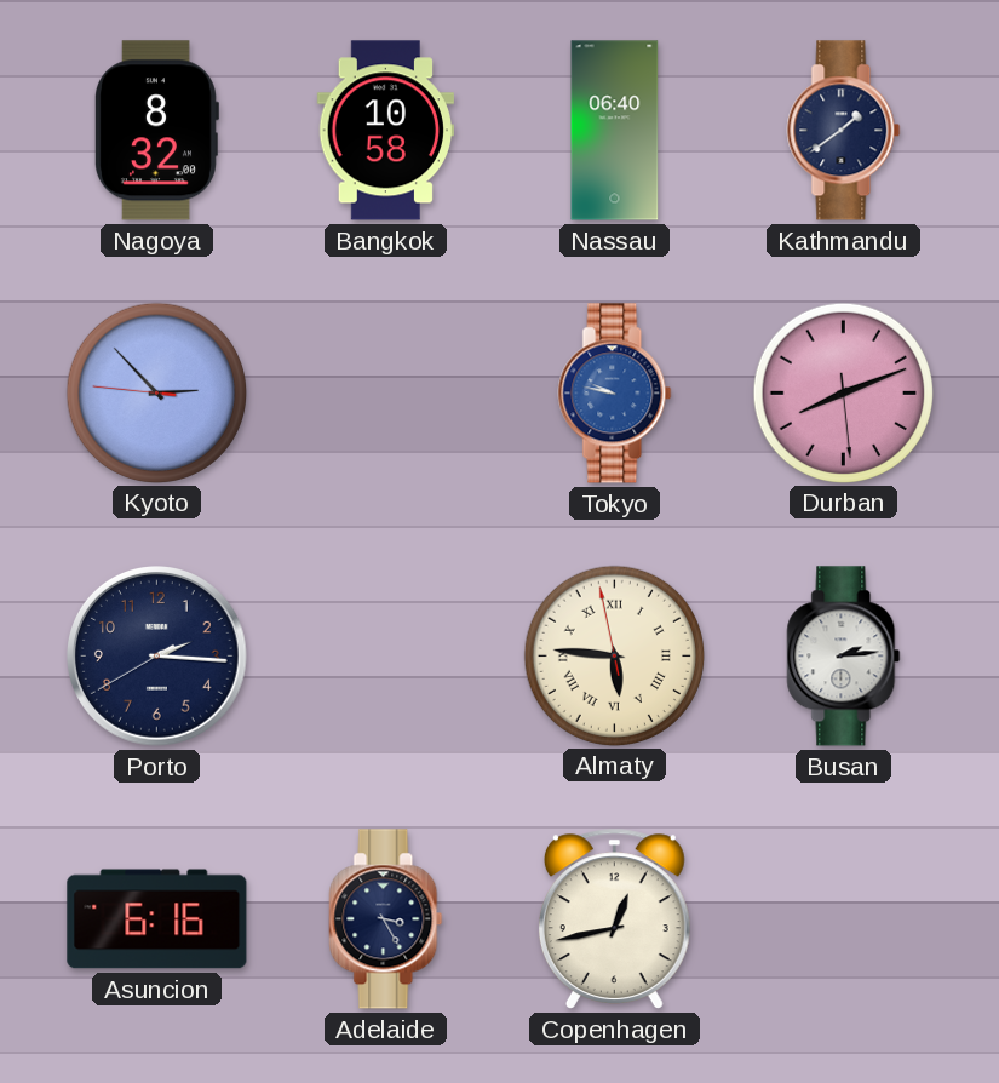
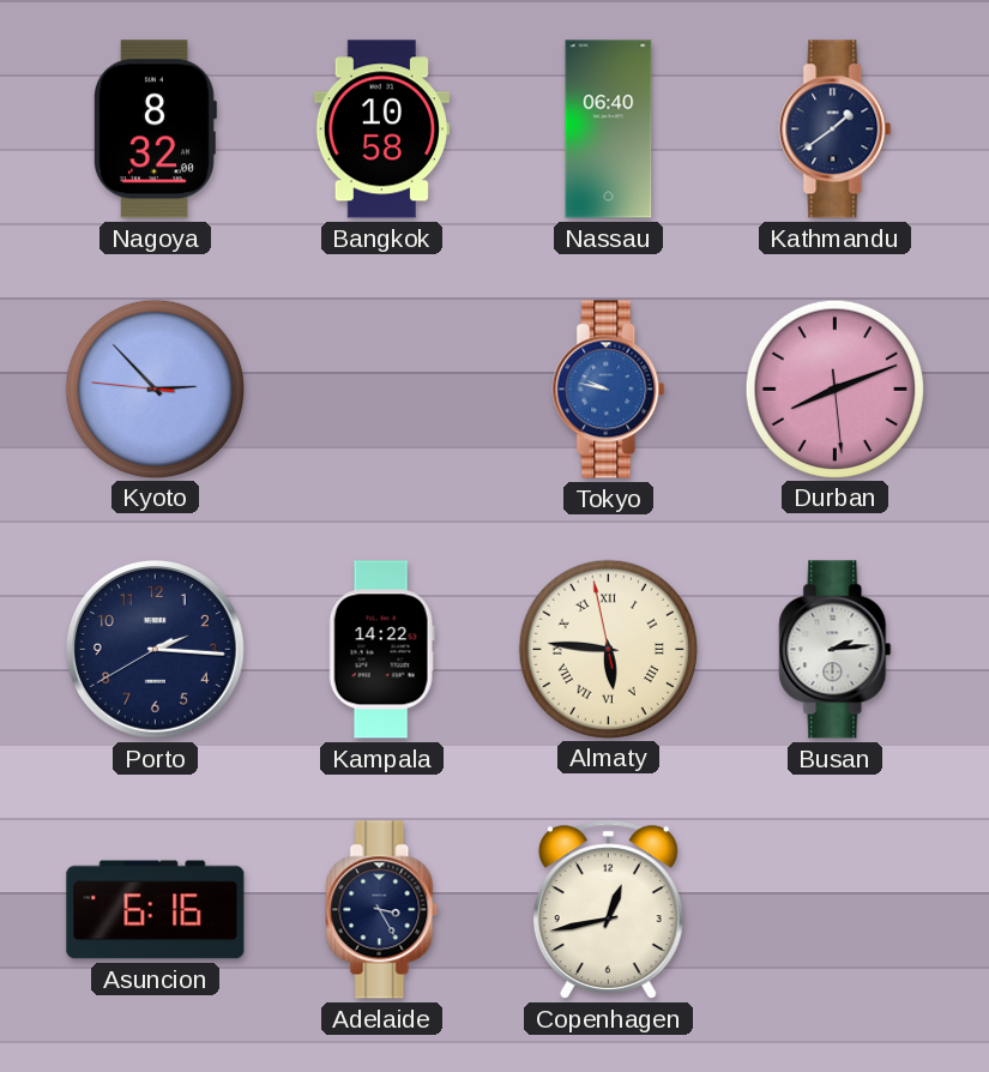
Kampala: none -> 14:22
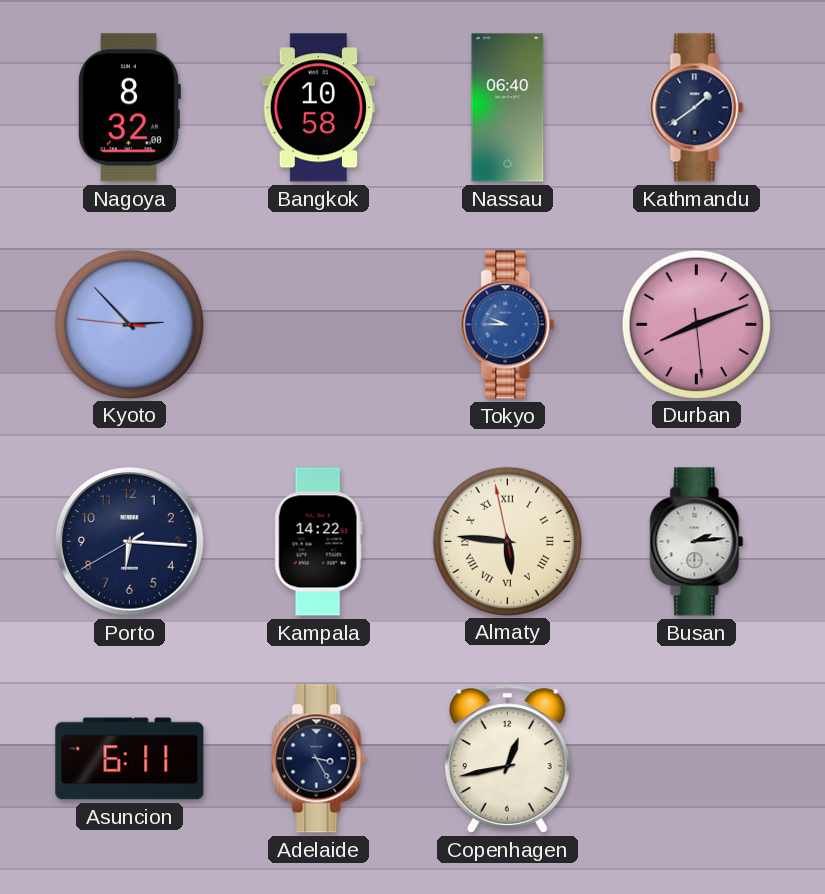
Tokyo: 9:47 -> 9:45
Porto: 2:15 -> 6:15
Asuncion: 6:16 -> 6:11
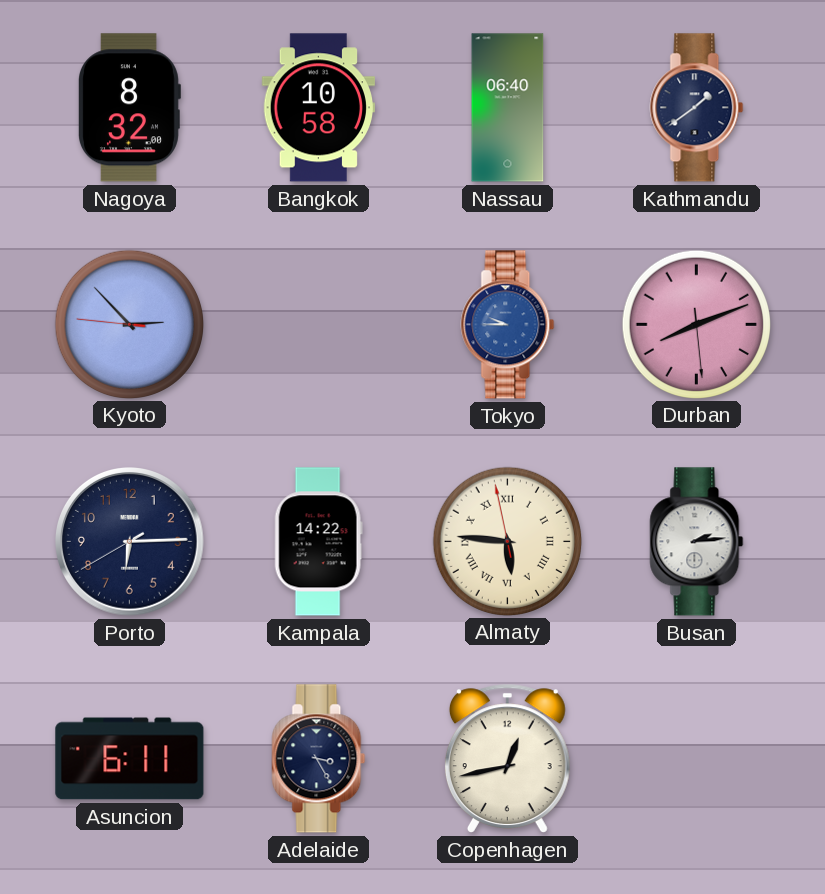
Porto: 6:15 -> 6:14
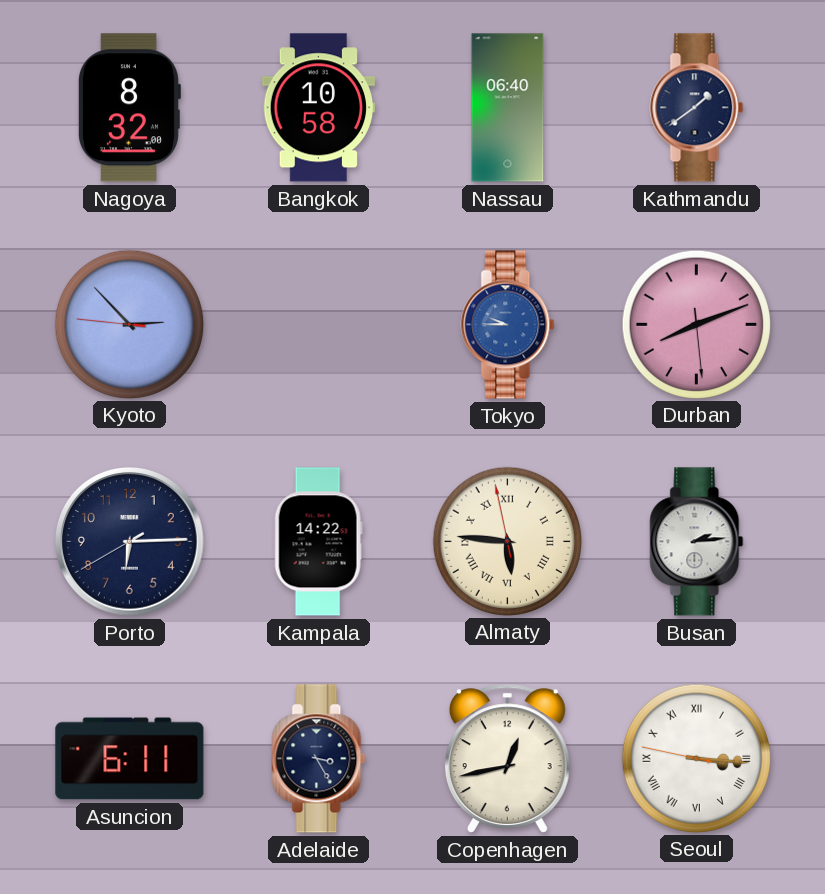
Seoul: none -> 3:15
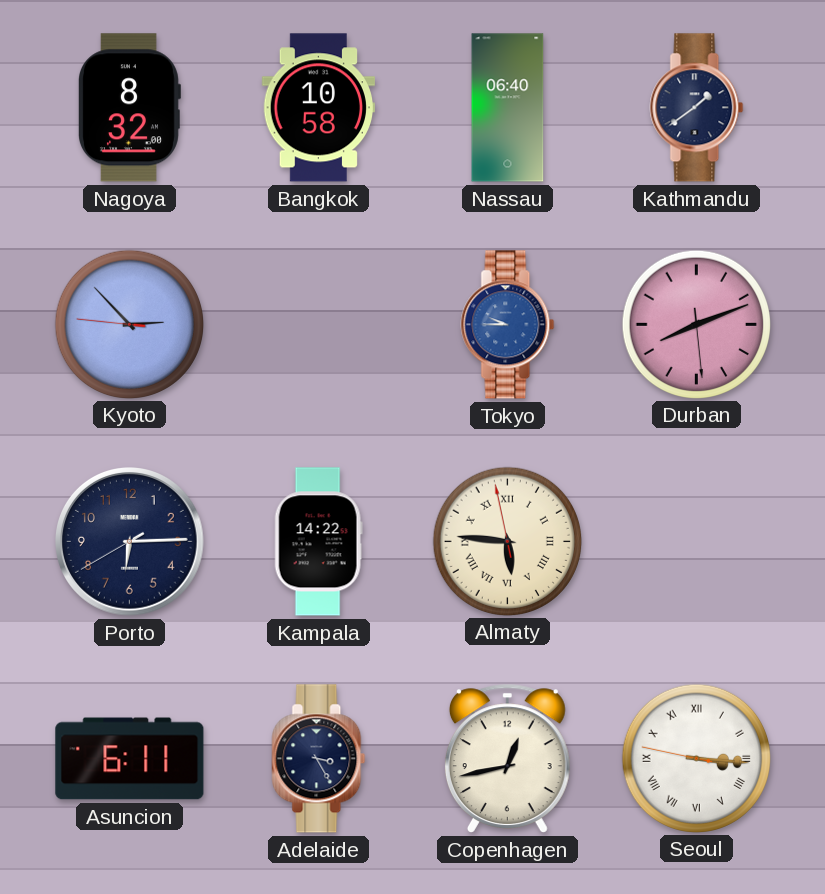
Busan: 2:14 -> none
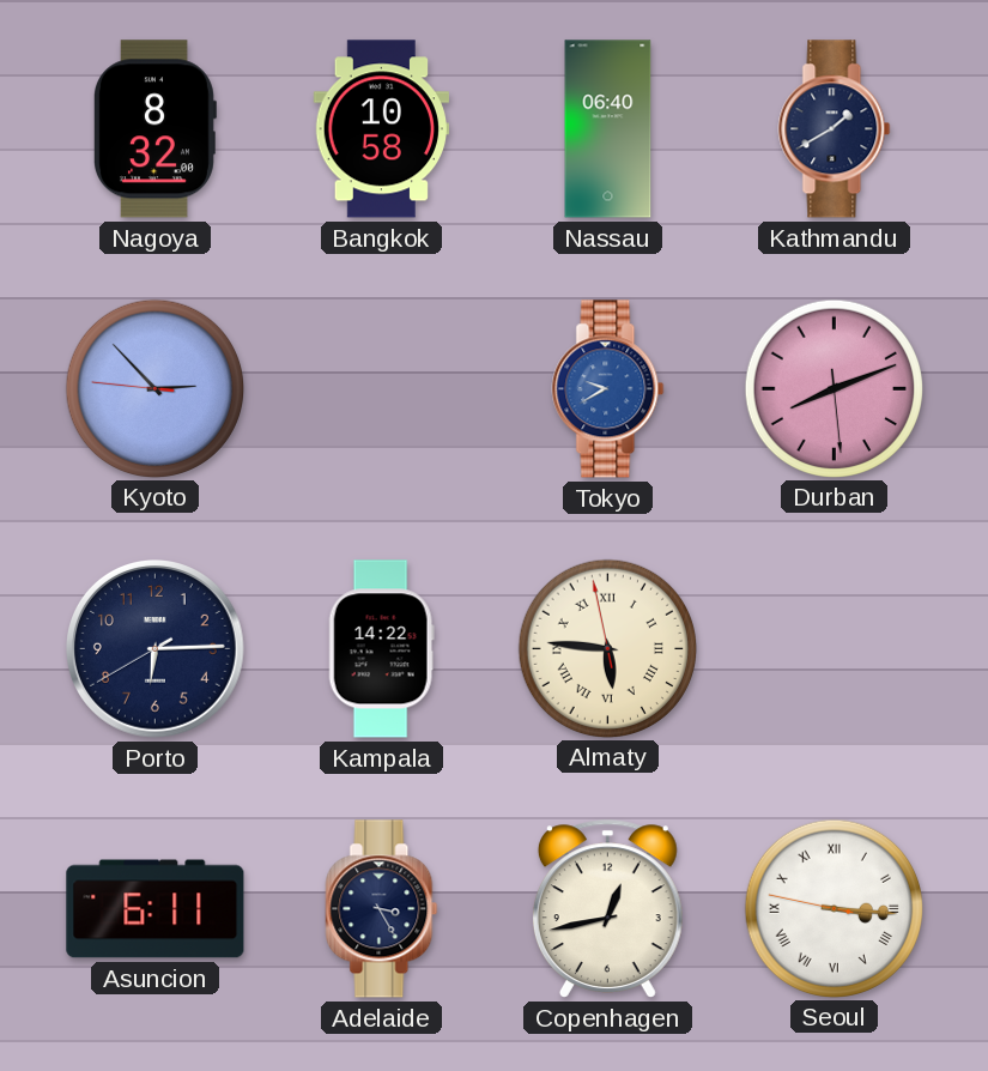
Kathmandu: 1:39 -> 1:40
Tokyo: 9:45 -> 9:40
